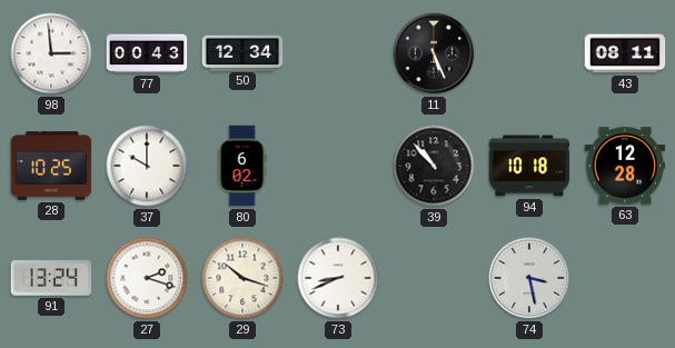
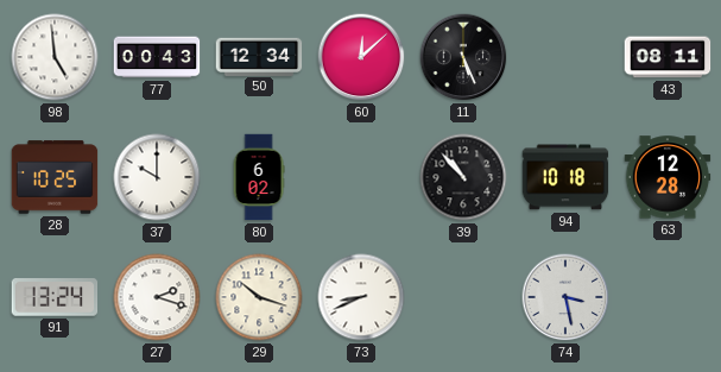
98: 2:59 -> 4:59
60: none -> 12:08
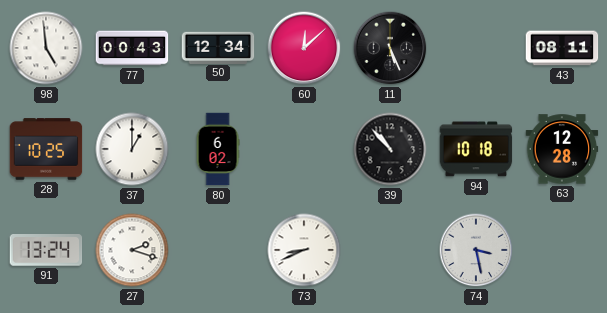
37: 10:00 -> 1:00
29: 10:18 -> none
